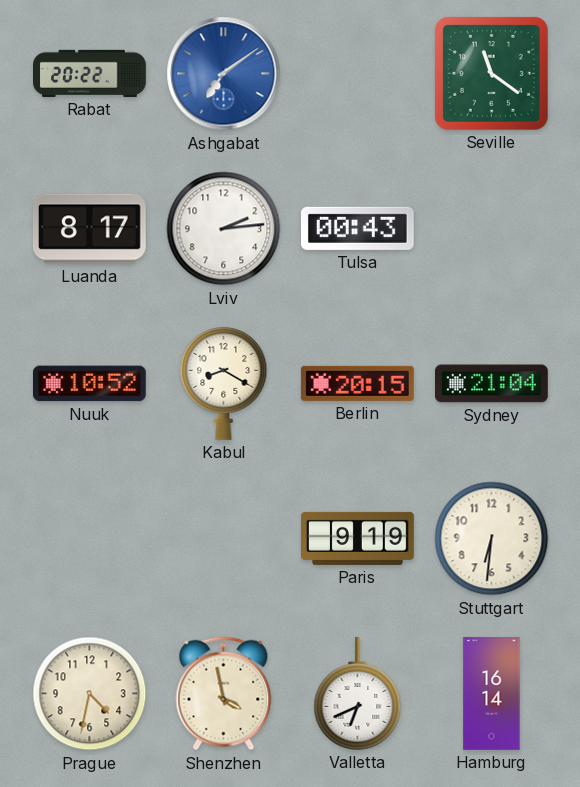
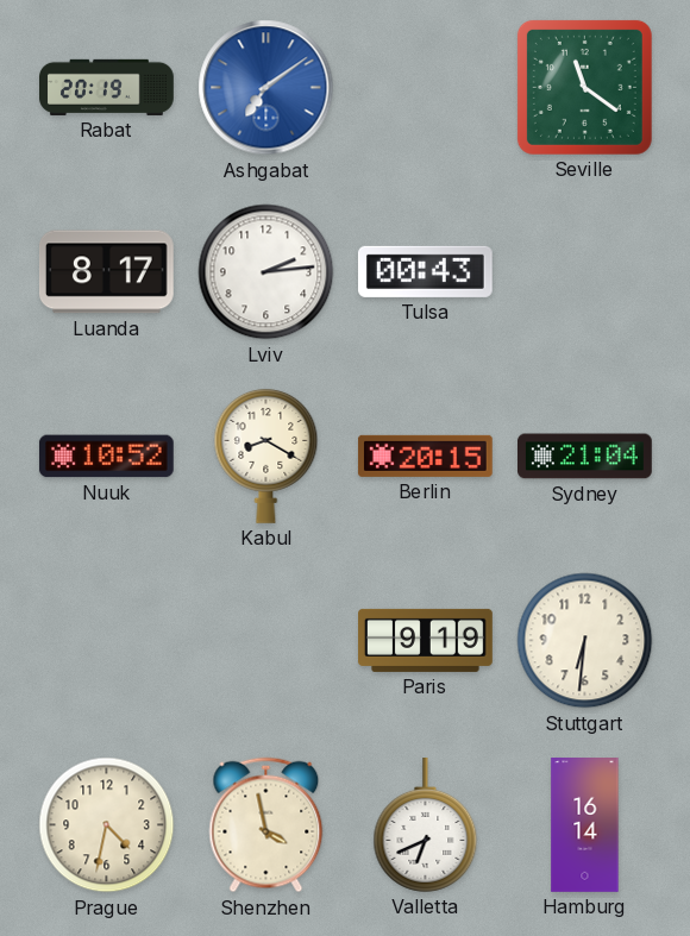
Rabat: 20:22 -> 20:19
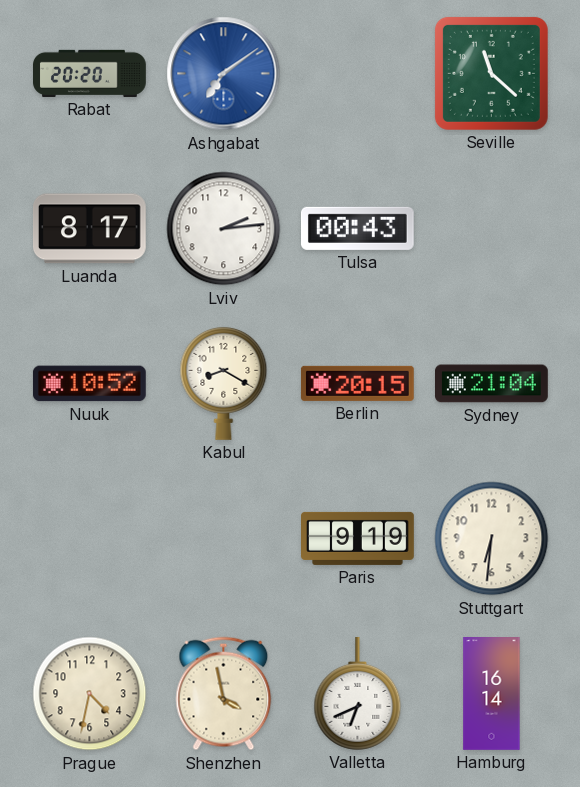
Rabat: 20:19 -> 20:20
Seville: 11:21 -> 11:22
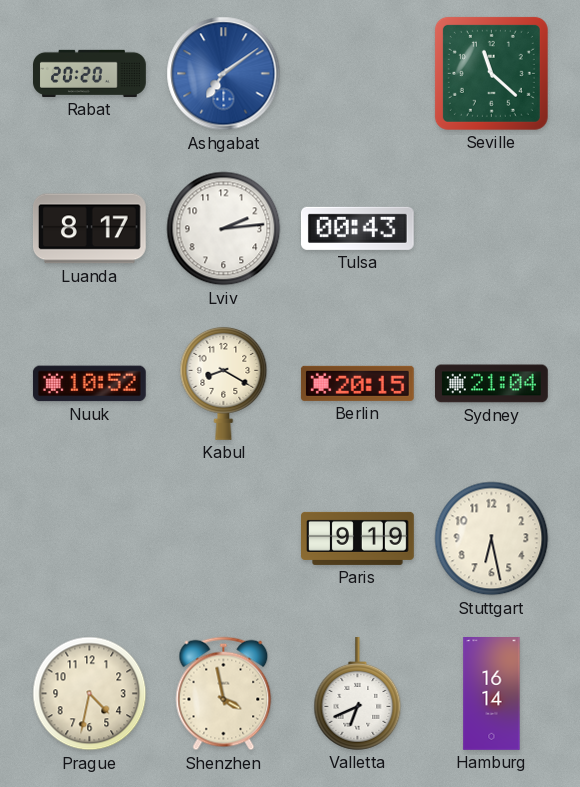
Stuttgart: 6:31 -> 6:28
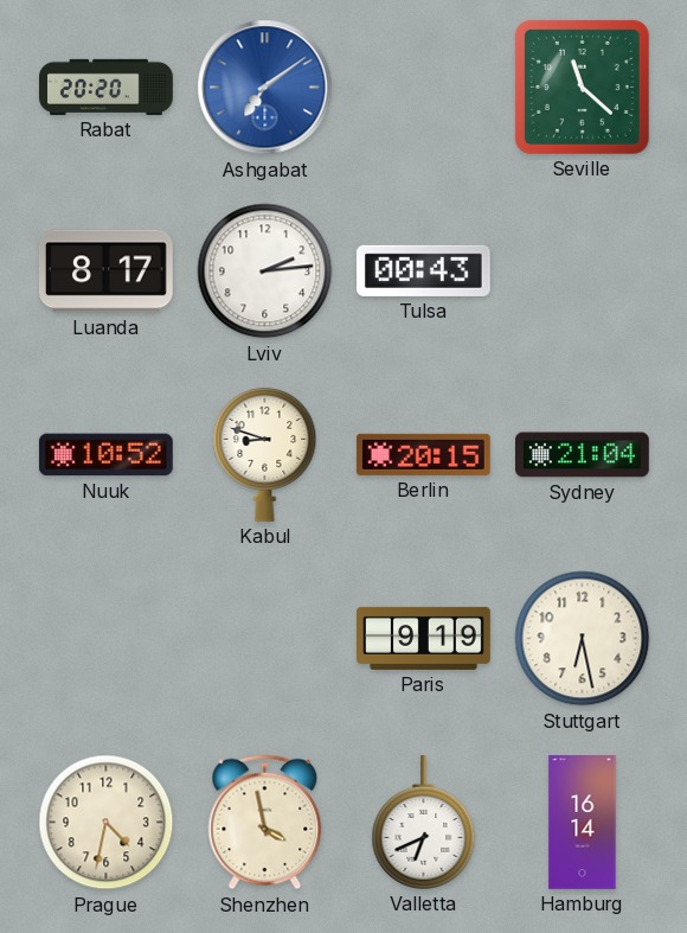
Kabul: 8:20 -> 8:48
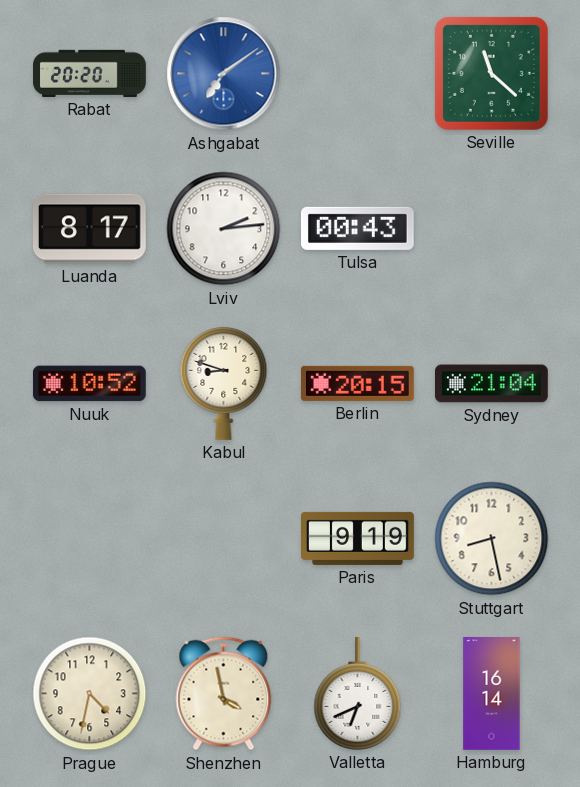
Stuttgart: 6:28 -> 8:28
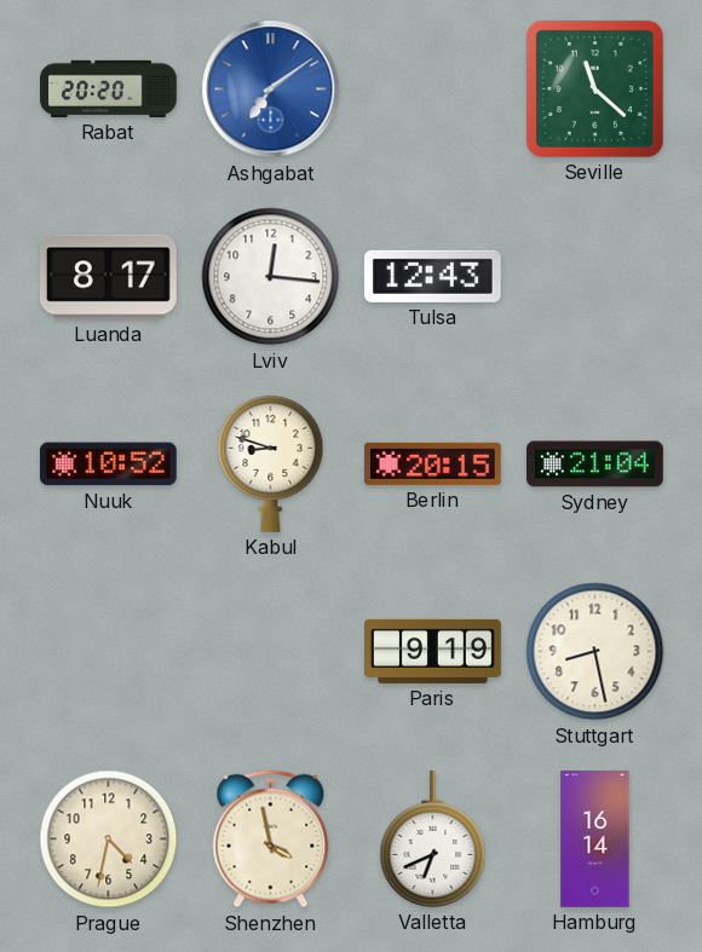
Lviv: 2:14 -> 12:16
Tulsa: 00:43 -> 12:43
